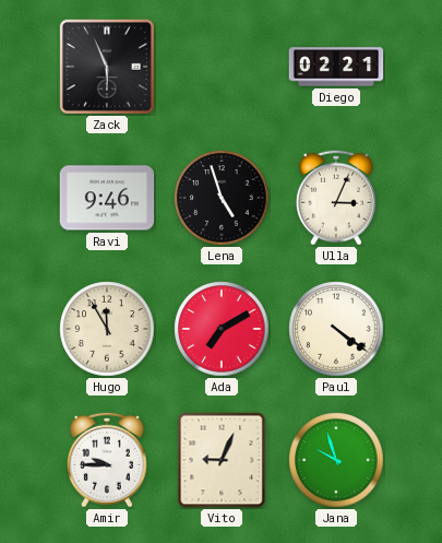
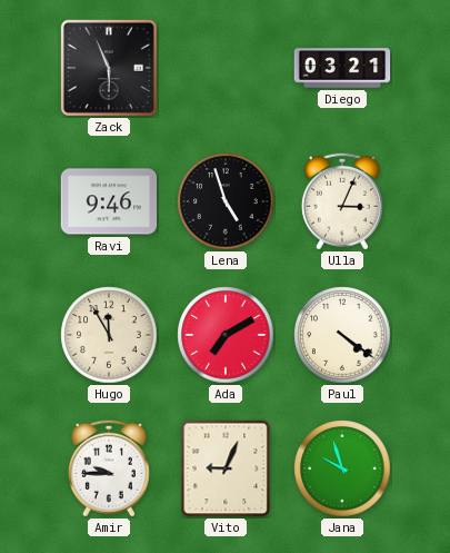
Diego: 02:21 -> 03:21
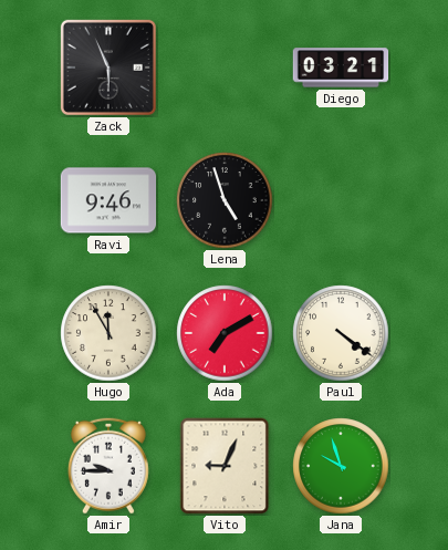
Ulla: 3:04 -> none
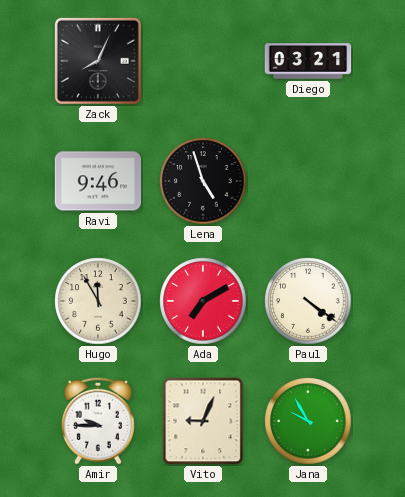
Zack: 5:56 -> 8:04
Jana: 9:57 -> 9:55
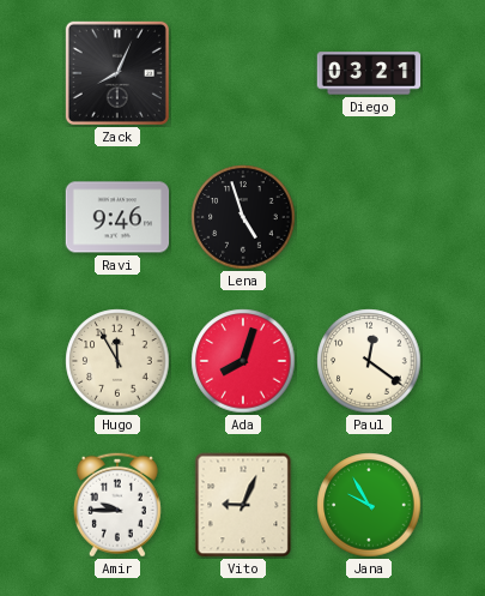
Ada: 7:10 -> 8:03
Paul: 4:21 -> 12:21
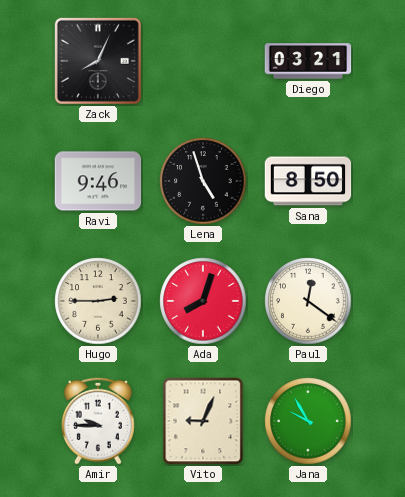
Sana: none -> 8:50
Hugo: 11:55 -> 2:45
